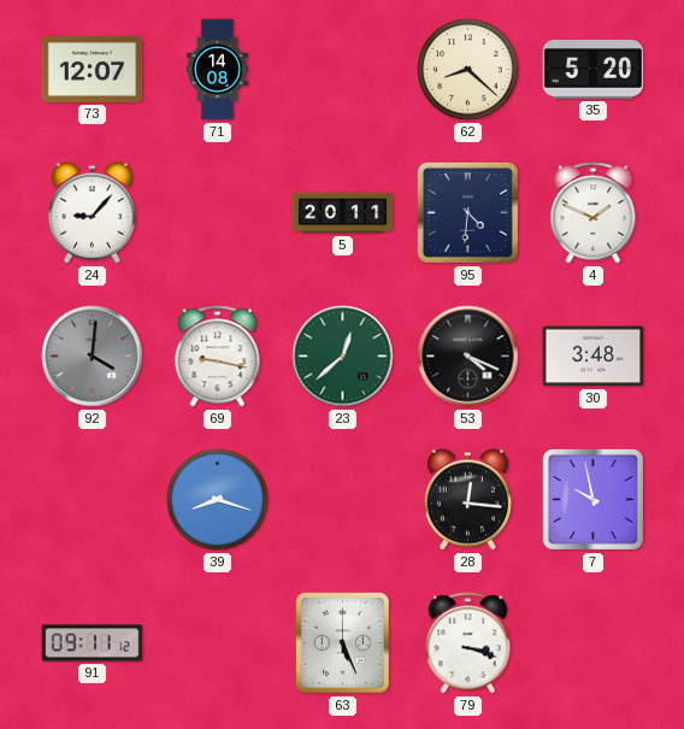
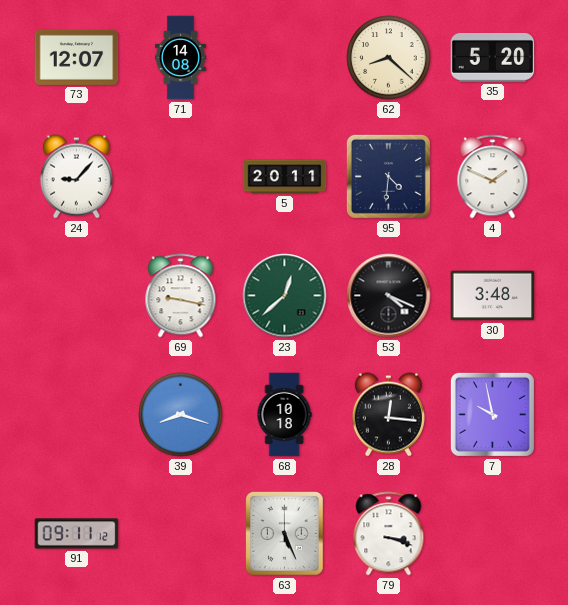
92: 4:01 -> none
68: none -> 10:18
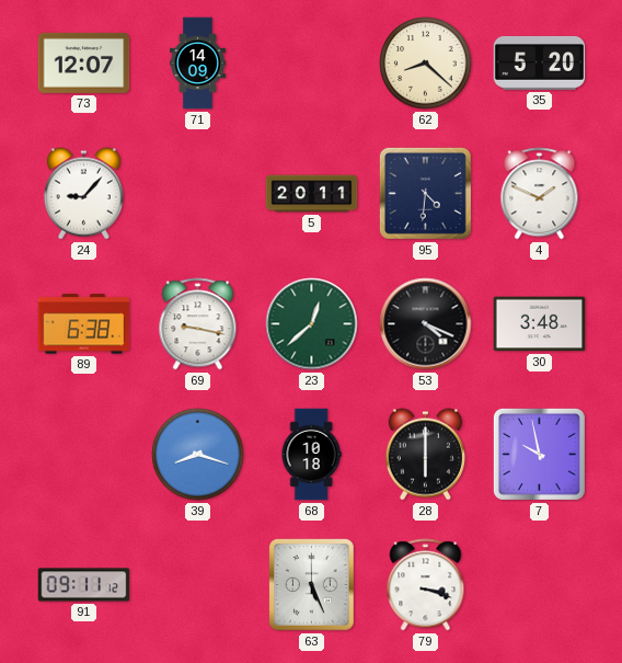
71: 14:08 -> 14:09
89: none -> 6:38
28: 12:16 -> 6:00
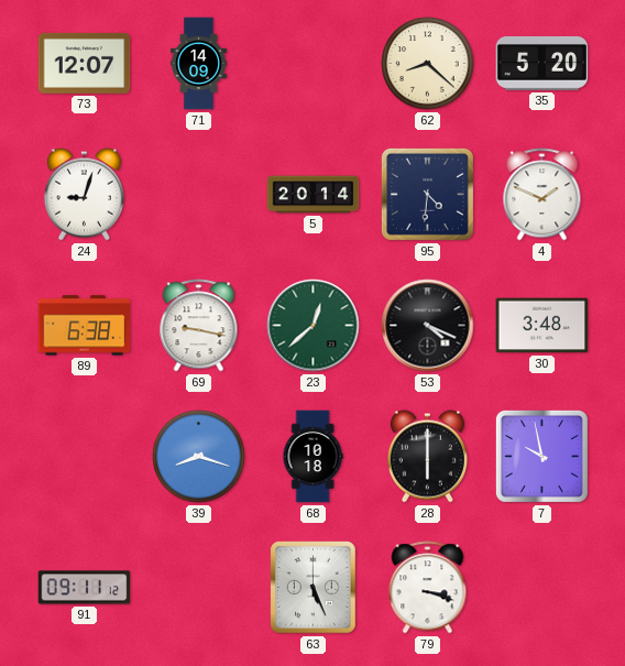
24: 9:07 -> 9:03
5: 20:11 -> 20:14
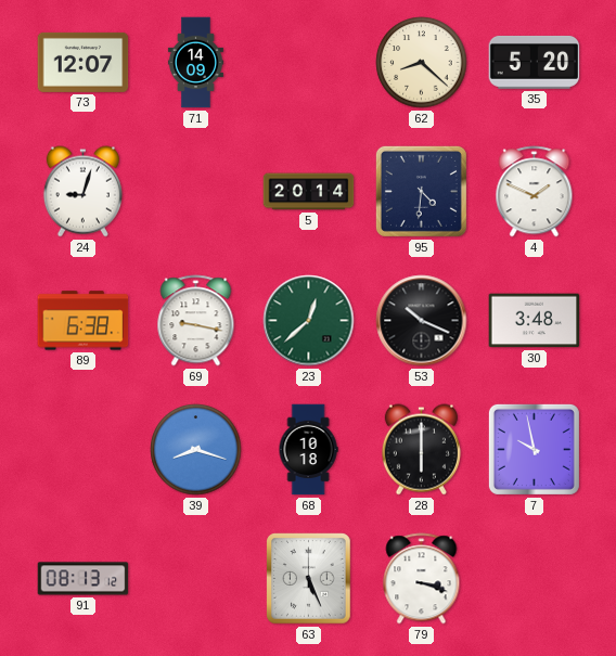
53: 4:19 -> 10:19
91: 09:11 -> 08:13
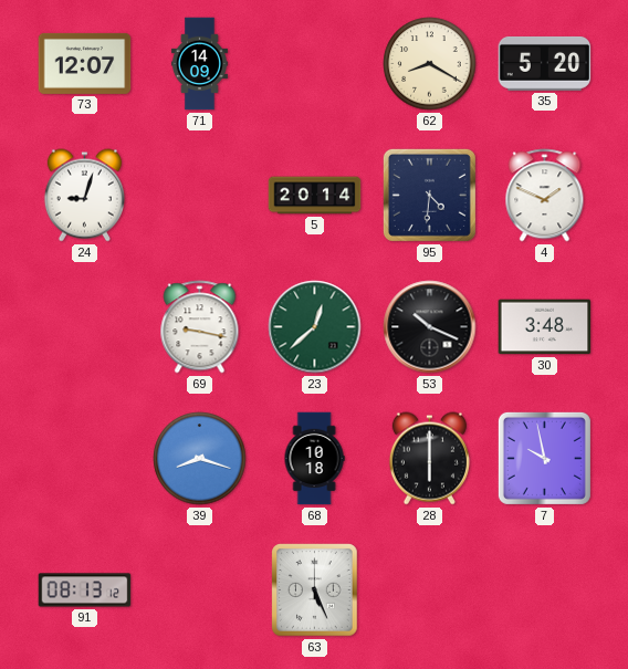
62: 8:22 -> 8:20
89: 6:38 -> none
79: 3:18 -> none
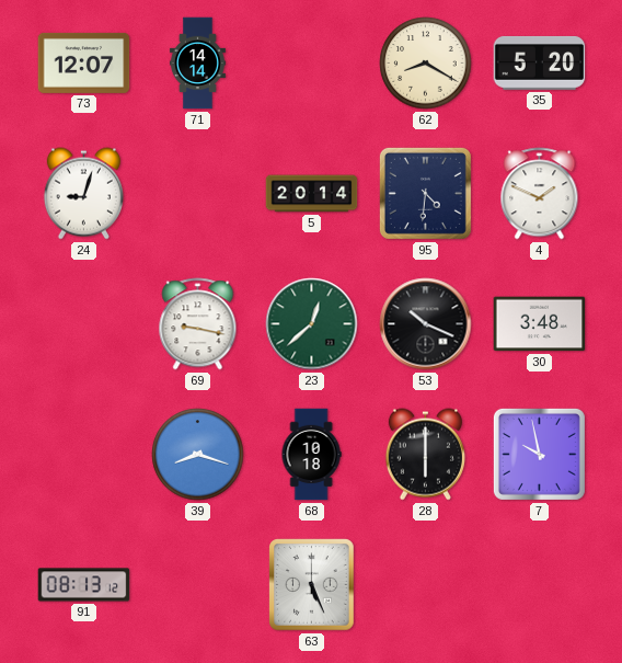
71: 14:09 -> 14:14
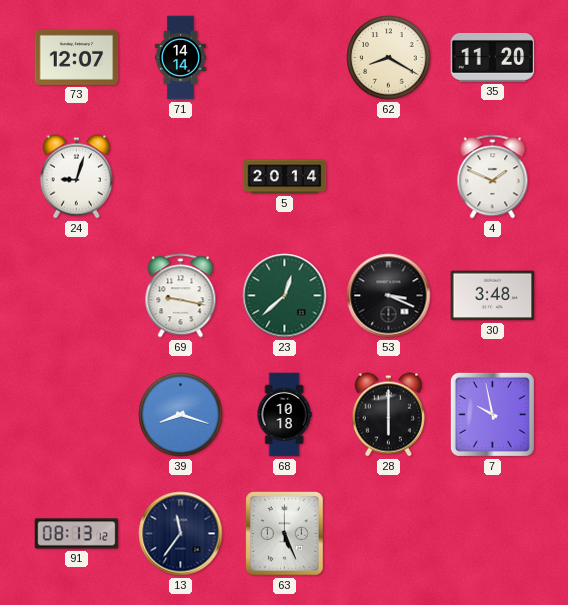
35: 5:20 -> 11:20
95: 4:31 -> none
53: 10:19 -> 3:19
13: none -> 11:36
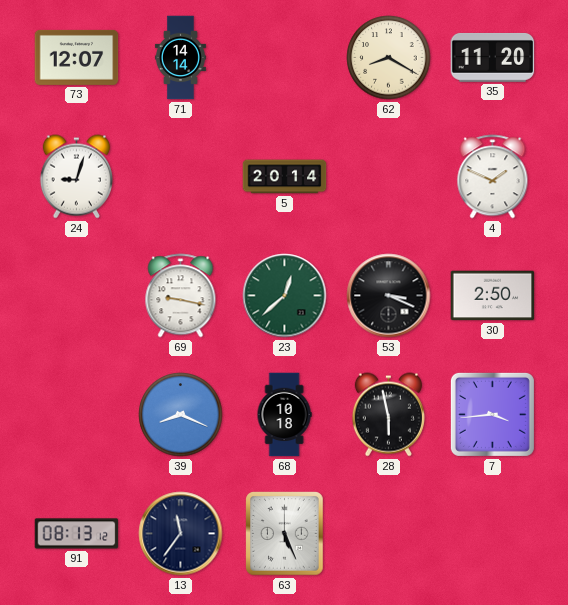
30: 3:48 -> 2:50
39: 8:18 -> 8:19
28: 6:00 -> 5:58
7: 9:58 -> 3:44
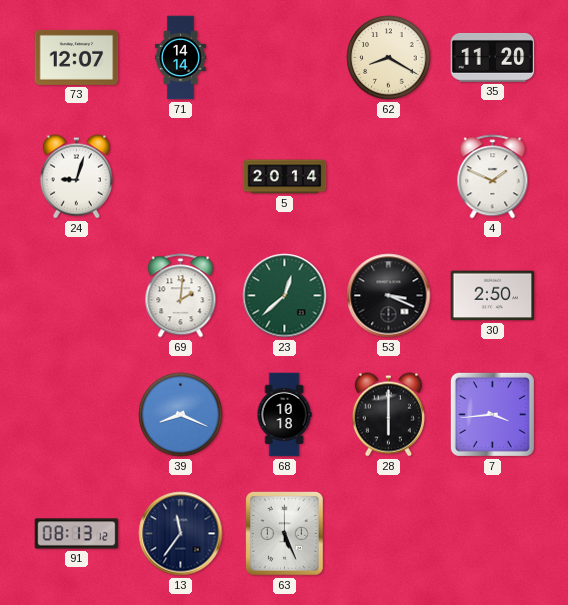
69: 9:17 -> 2:01
28: 5:58 -> 6:00
